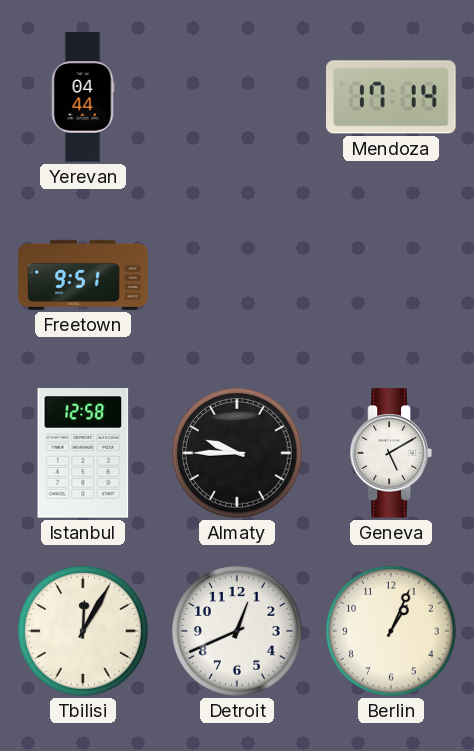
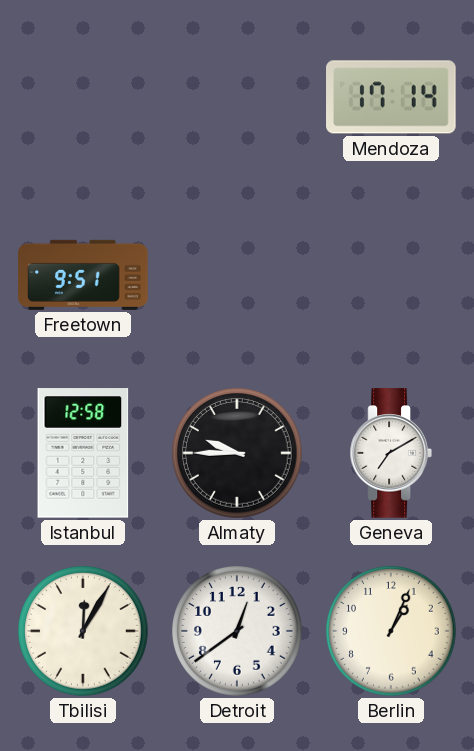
Yerevan: 04:44 -> none
Geneva: 5:10 -> 7:10
Detroit: 12:41 -> 12:39
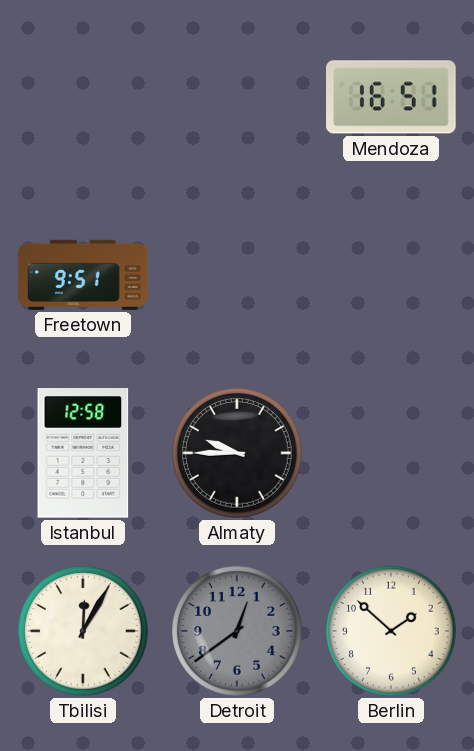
Mendoza: 17:14 -> 16:51
Geneva: 7:10 -> none
Detroit dial: white -> grey
Berlin: 1:04 -> 1:52
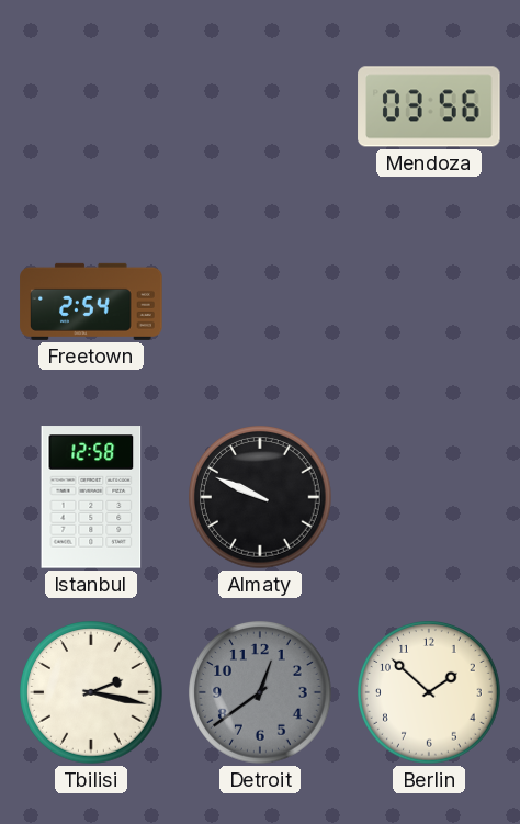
Mendoza: 16:51 -> 03:56
Freetown: 9:51 -> 2:54
Almaty: 9:45 -> 9:49
Tbilisi: 12:05 -> 2:17
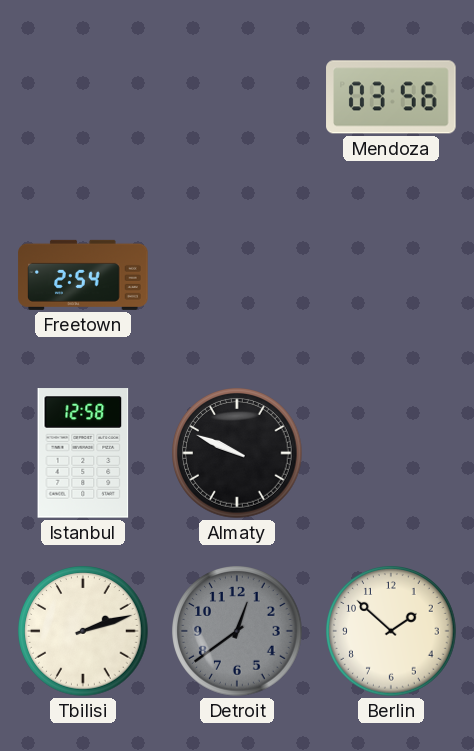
Tbilisi: 2:17 -> 2:12
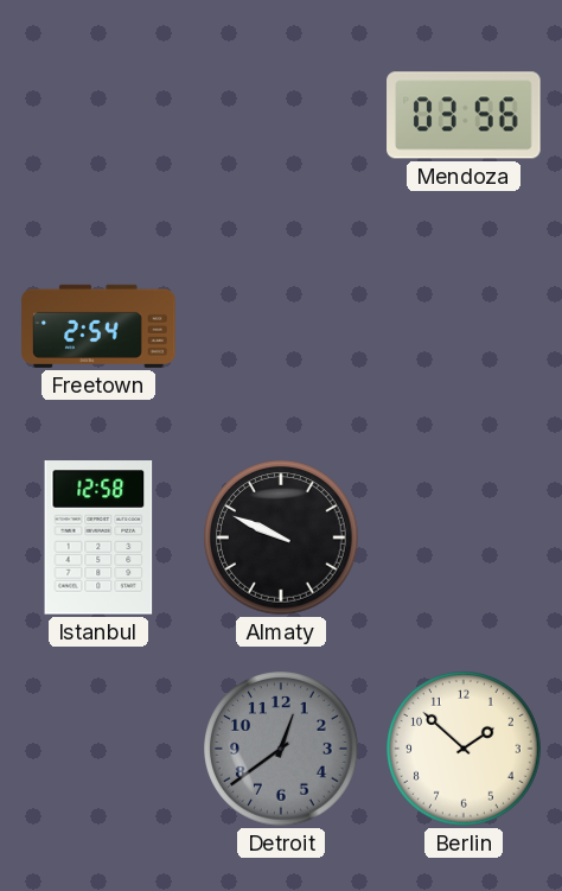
Tbilisi: 2:12 -> none
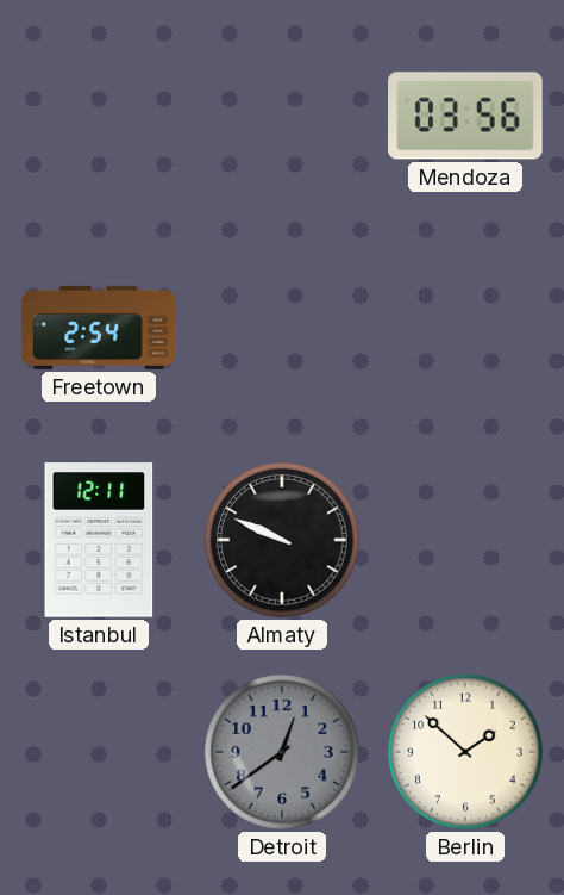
Istanbul: 12:58 -> 12:11
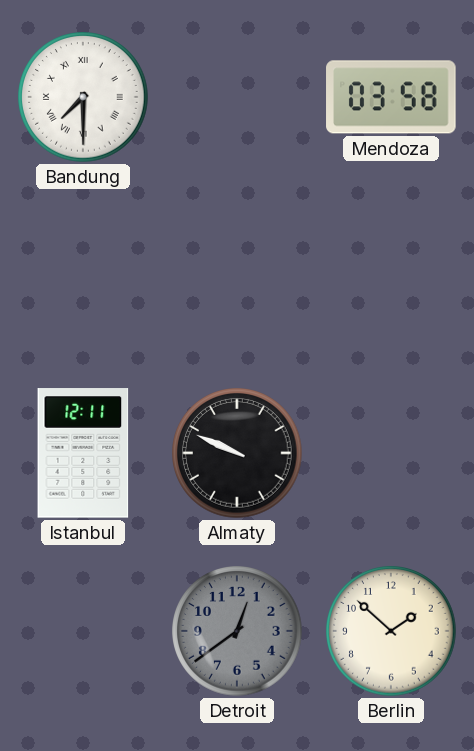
Bandung: none -> 7:30
Mendoza: 03:56 -> 03:58
Freetown: 2:54 -> none
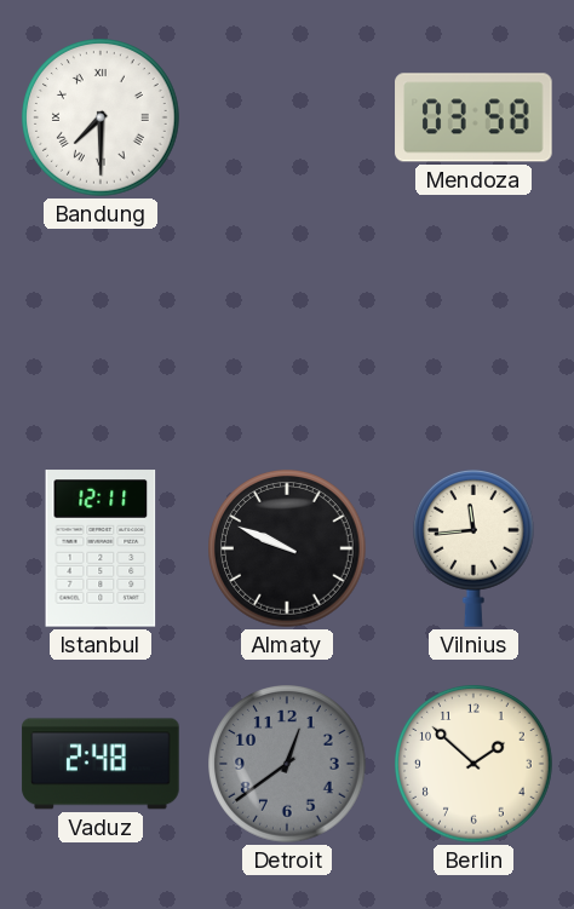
Vilnius: none -> 11:44
Vaduz: none -> 2:48
